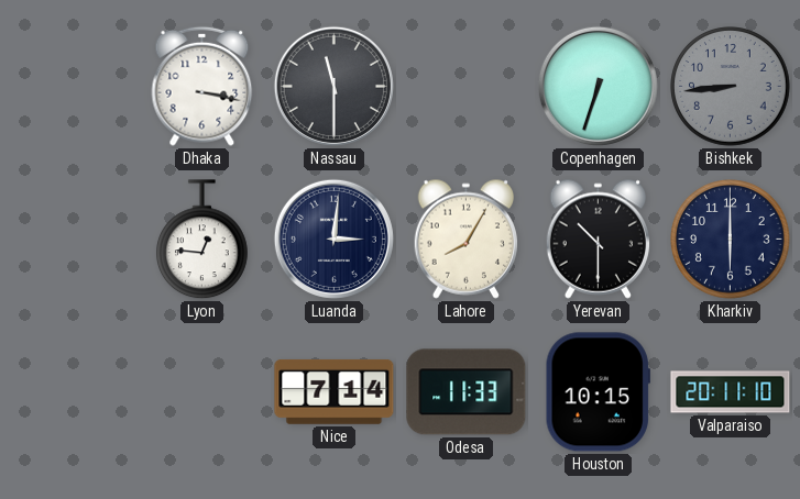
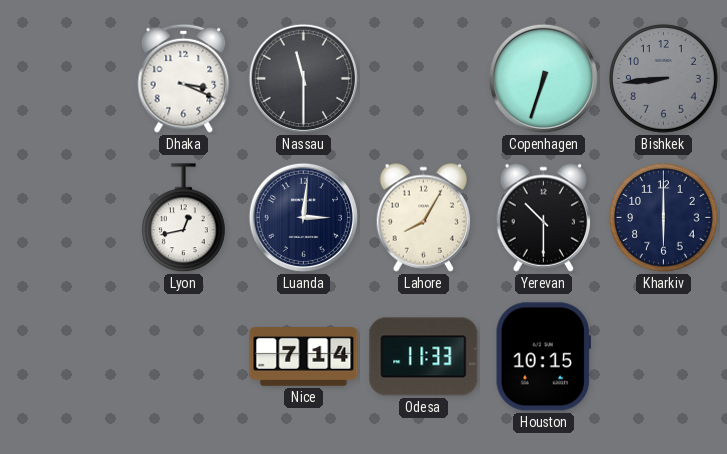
Dhaka: 3:17 -> 3:19
Lyon: 12:46 -> 12:43
Valparaiso: 20:11 -> none
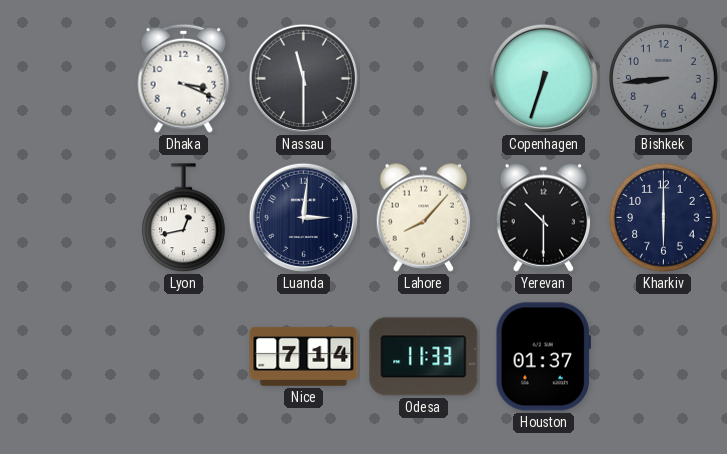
Lahore: 8:05 -> 8:07
Houston: 10:15 -> 01:37
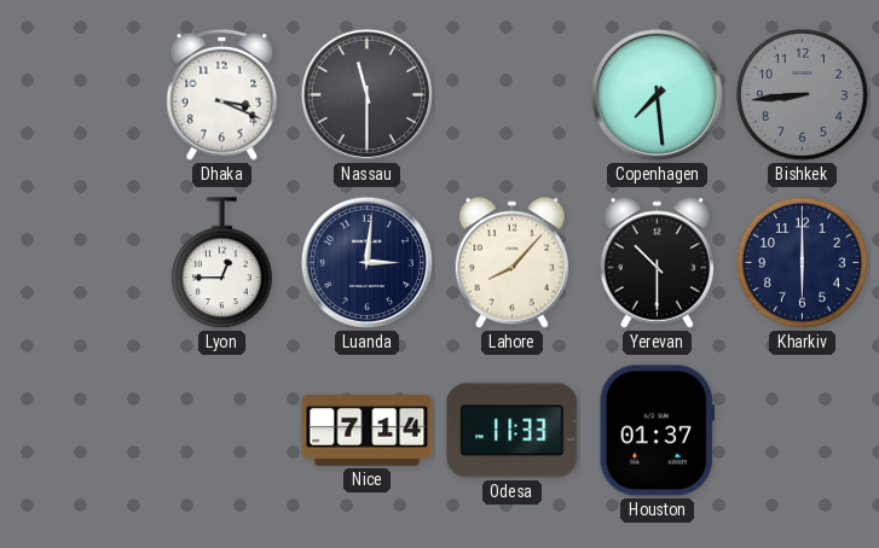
Copenhagen: 6:33 -> 7:29
Lyon: 12:43 -> 12:45
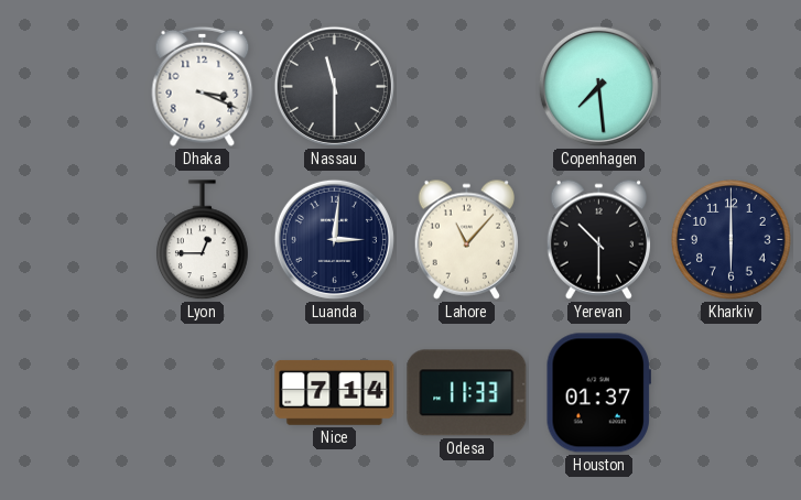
Bishkek: 8:44 -> none
Lahore: 8:07 -> 11:07
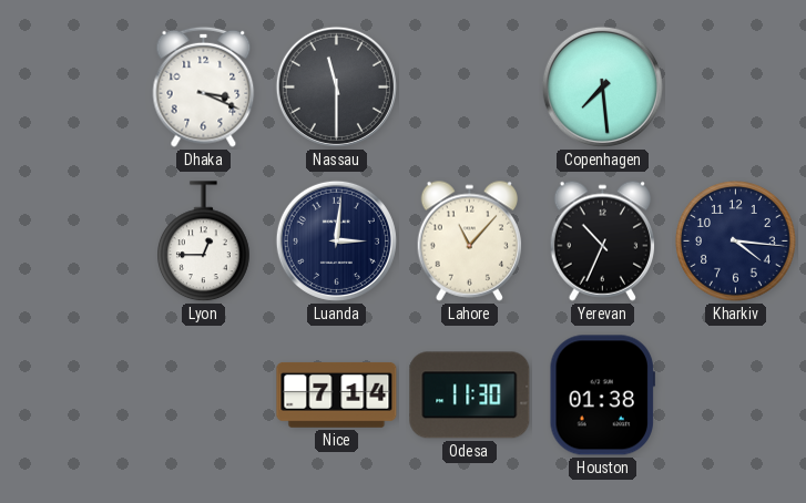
Yerevan: 10:30 -> 10:34
Kharkiv: 6:00 -> 4:16
Odesa: 11:33 -> 11:30
Houston: 01:37 -> 01:38
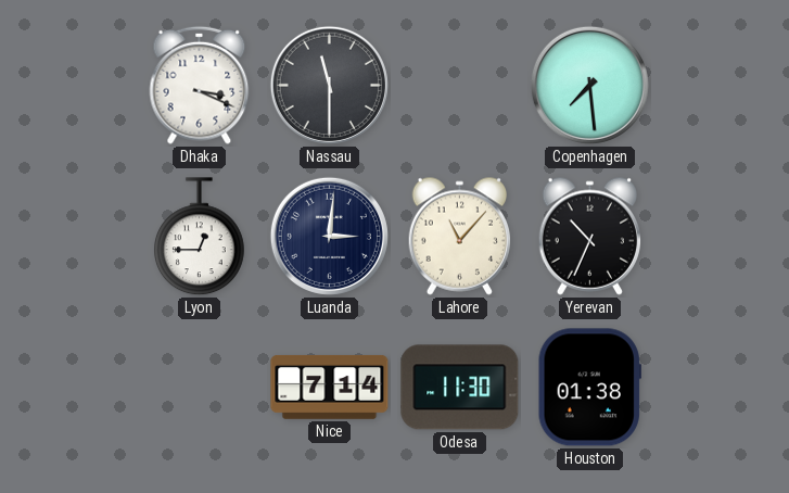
Kharkiv: 4:16 -> none
